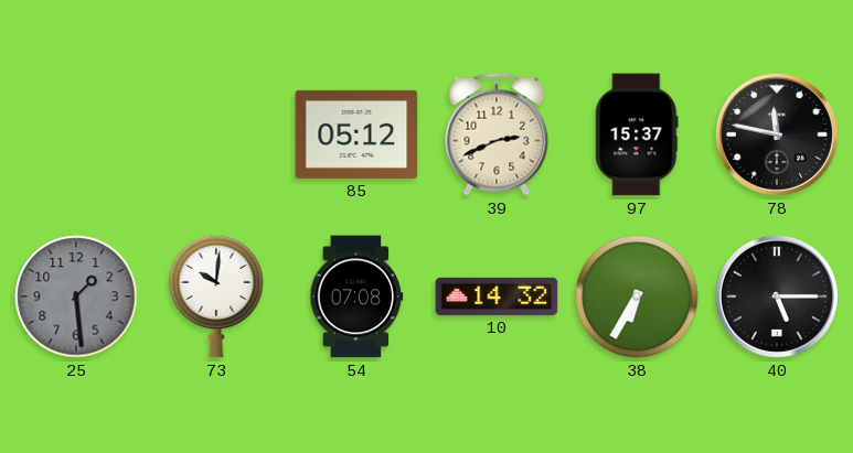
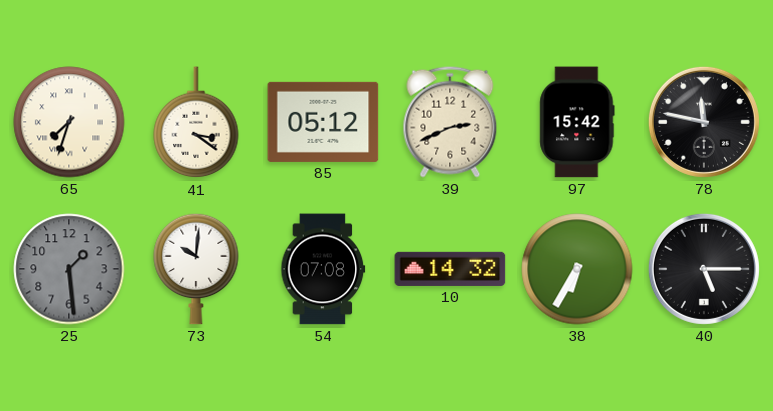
65: none -> 7:33
41: none -> 3:21
97: 15:37 -> 15:42
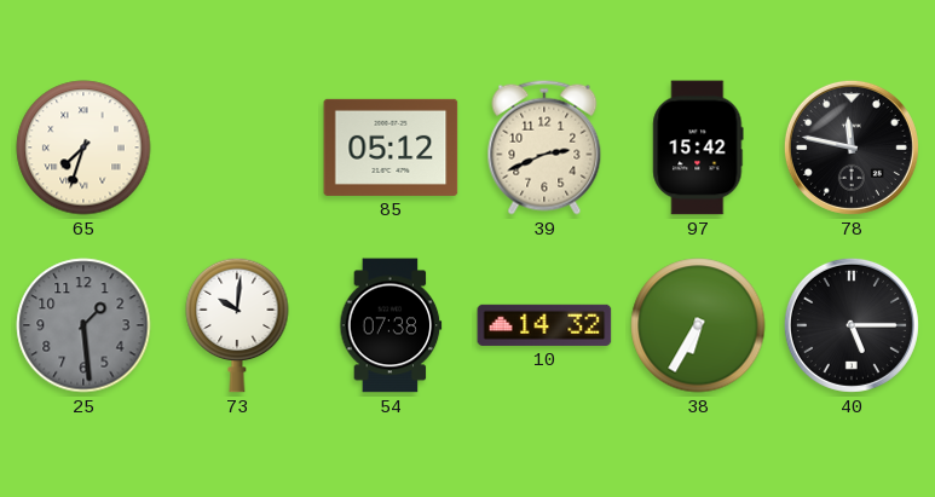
41: 3:21 -> none
54: 07:08 -> 07:38
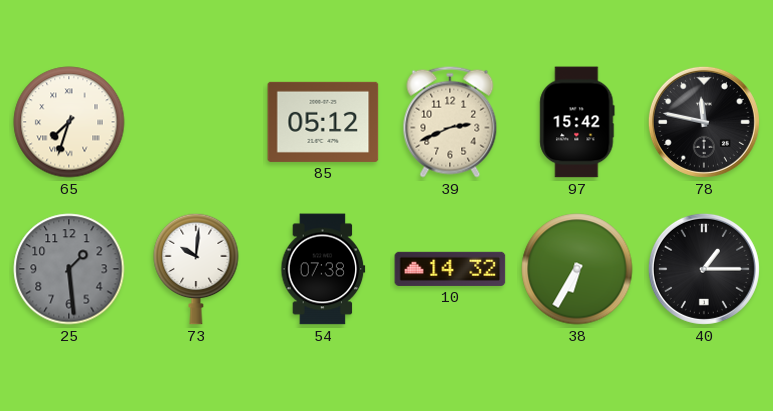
40: 5:15 -> 1:15
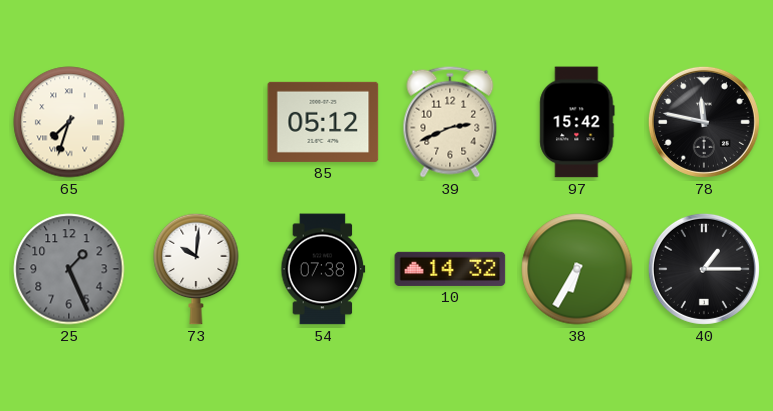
25: 1:29 -> 1:26
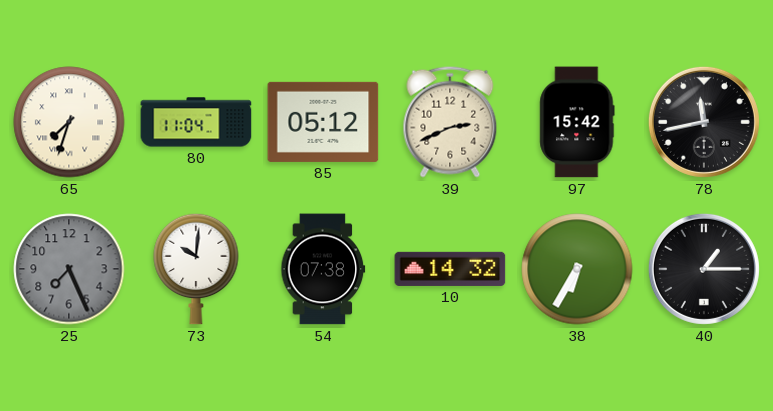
80: none -> 11:04
78: 11:47 -> 11:43
25: 1:26 -> 7:26
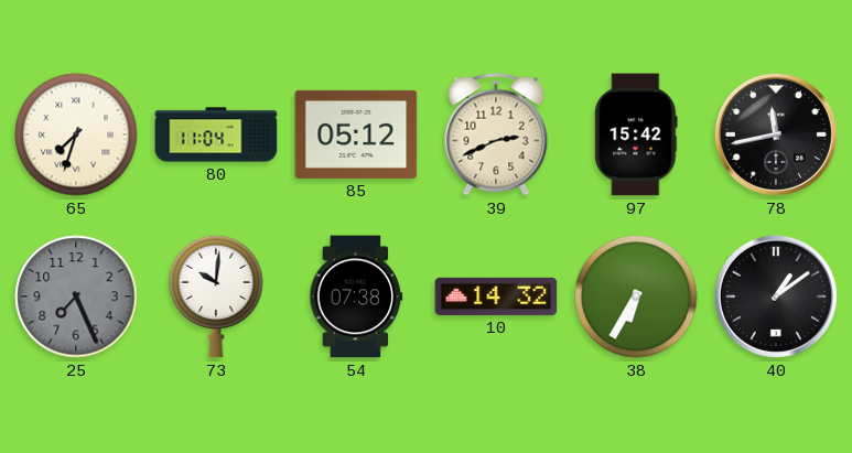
40: 1:15 -> 1:09
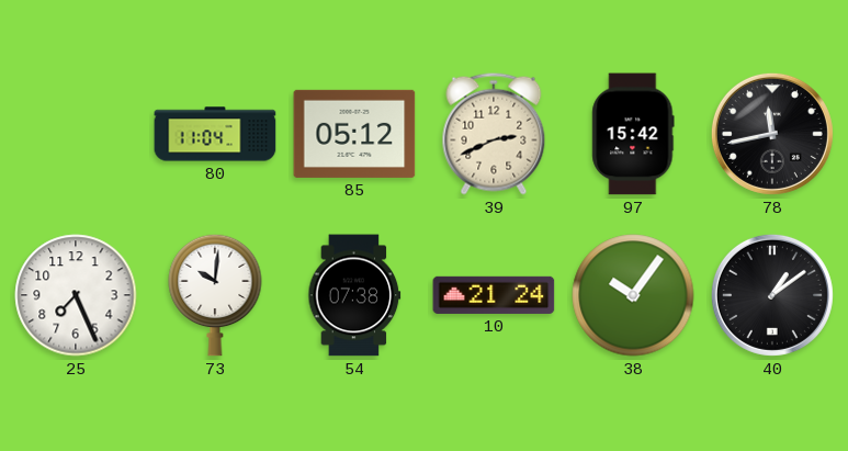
65: 7:33 -> none
25 dial: grey -> white
10: 14:32 -> 21:24
38: 6:35 -> 10:06
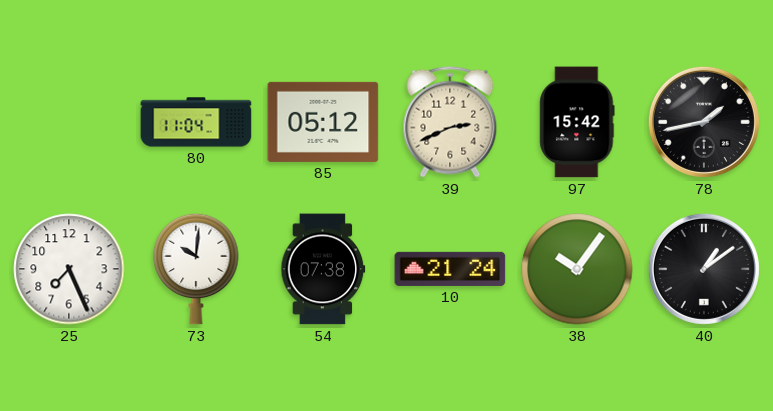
78: 11:43 -> 1:43
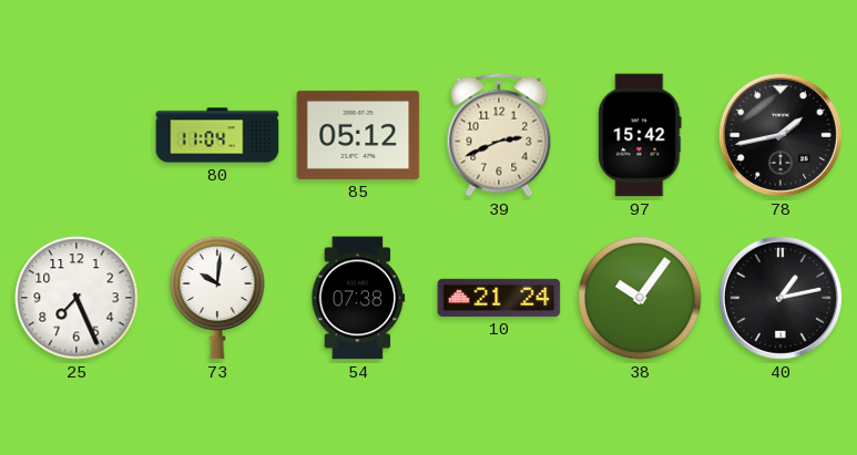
40: 1:09 -> 1:13
